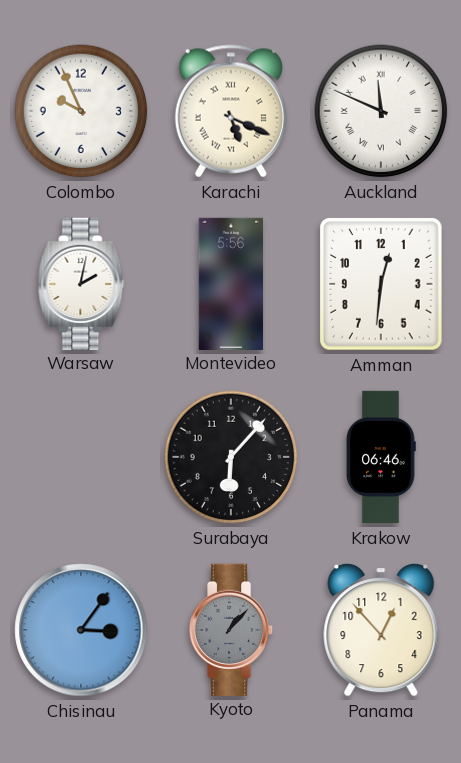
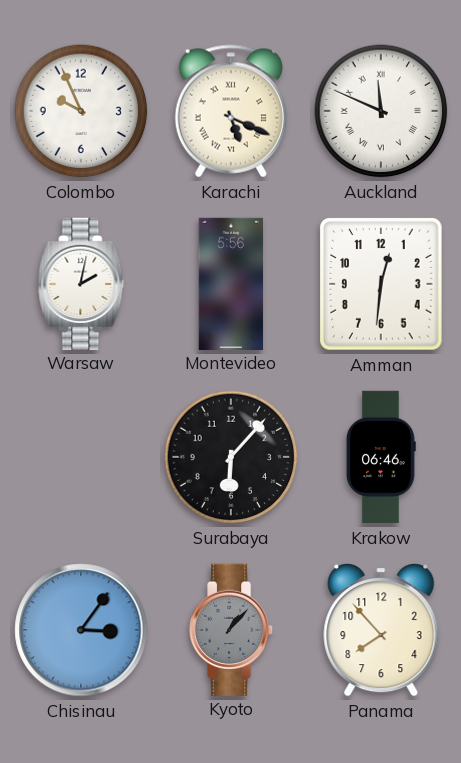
Panama: 12:53 -> 7:53
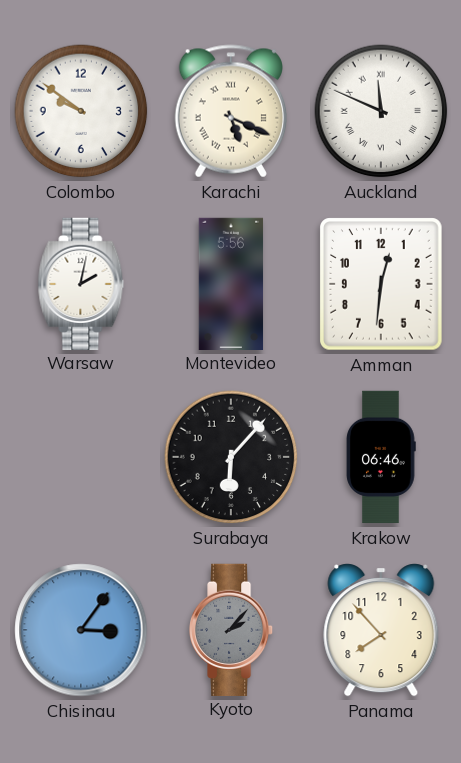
Colombo: 9:56 -> 9:51
Kyoto: 1:07 -> 2:07
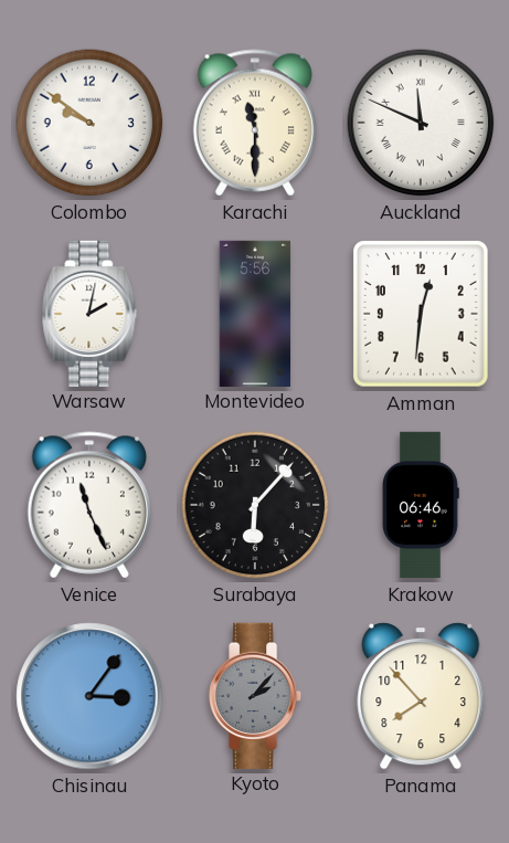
Karachi: 5:19 -> 11:30
Venice: none -> 11:26
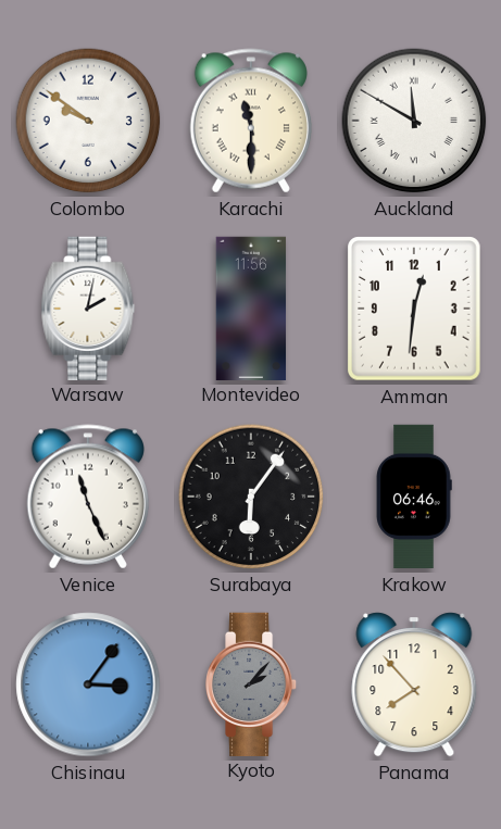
Auckland: 11:49 -> 11:50
Montevideo: 5:56 -> 11:56
Surabaya: 6:07 -> 6:06
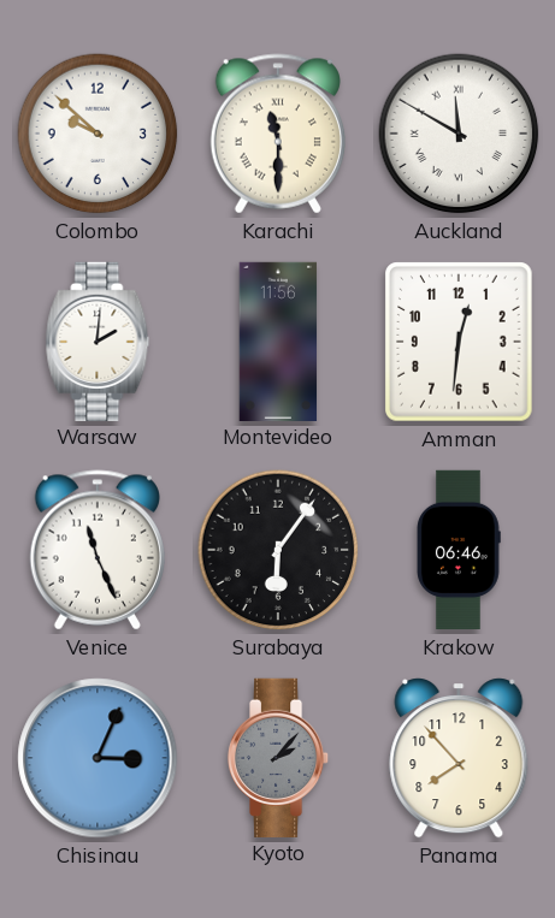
Colombo: 9:51 -> 9:52
Warsaw: 2:02 -> 2:01
Chisinau: 3:06 -> 3:04
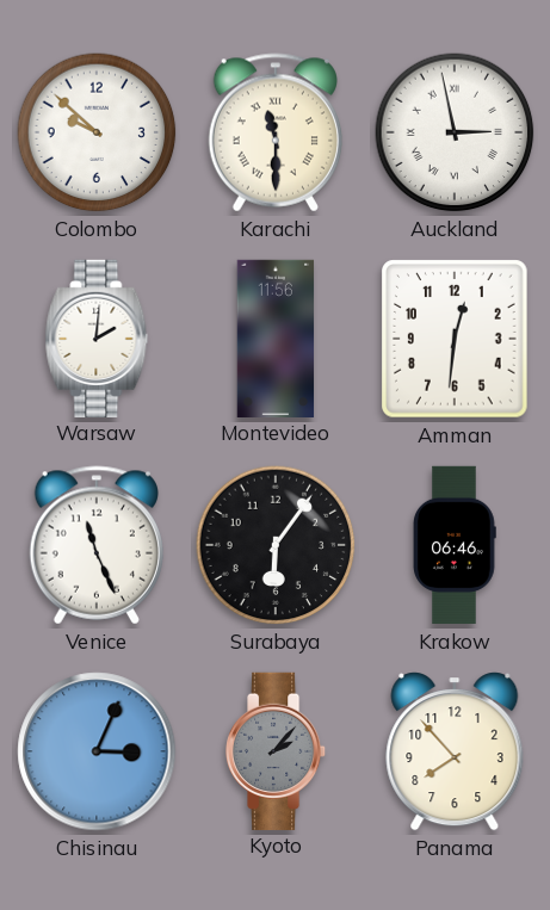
Auckland: 11:50 -> 2:58
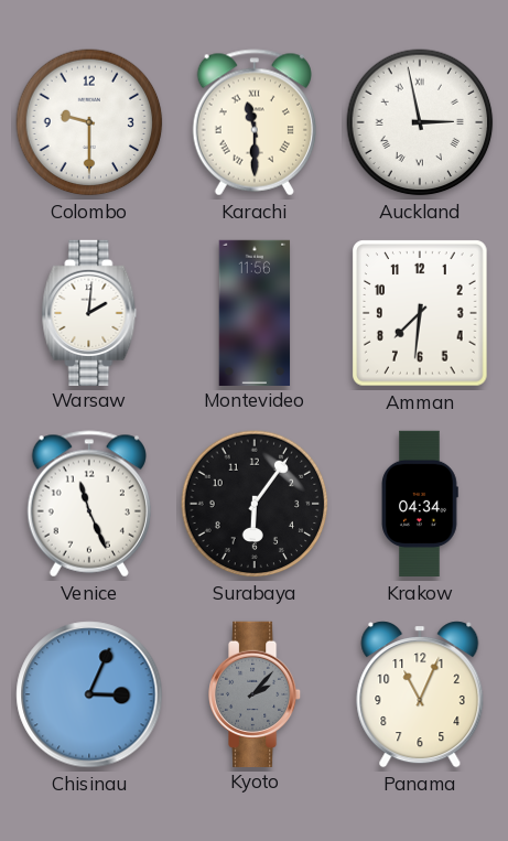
Colombo: 9:52 -> 9:30
Amman: 12:31 -> 7:31
Krakow: 06:46 -> 04:34
Panama: 7:53 -> 11:04
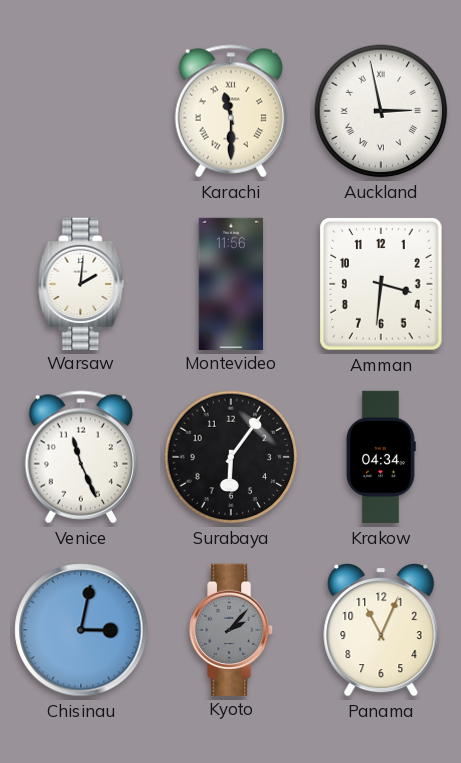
Colombo: 9:30 -> none
Amman: 7:31 -> 3:31
Chisinau: 3:04 -> 3:02
